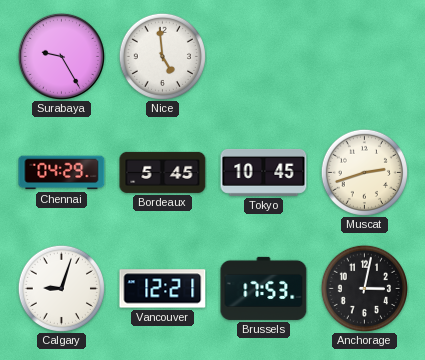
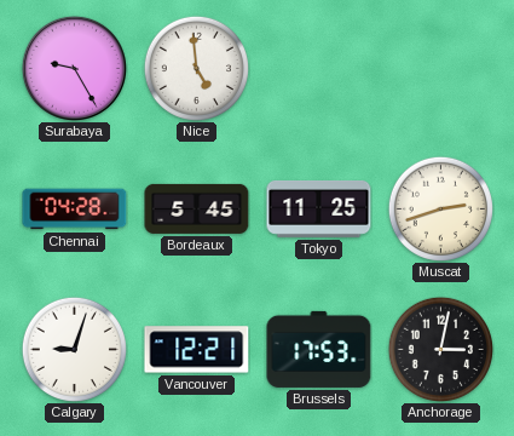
Chennai: 04:29 -> 04:28
Tokyo: 10:45 -> 11:25
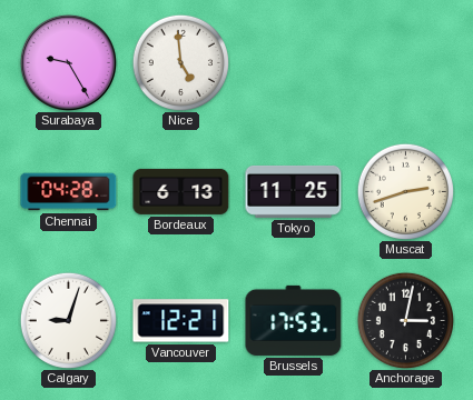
Bordeaux: 5:45 -> 6:13
